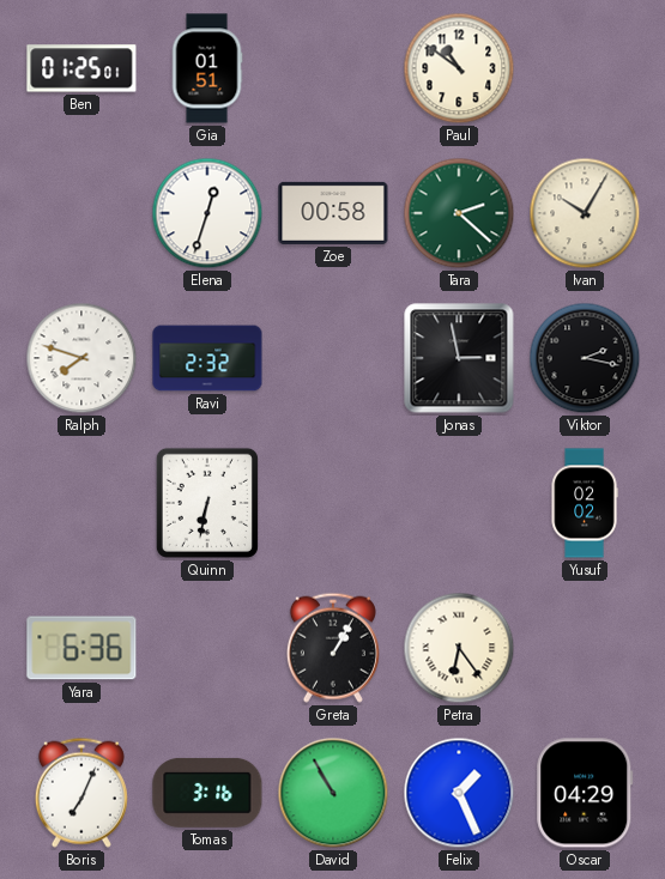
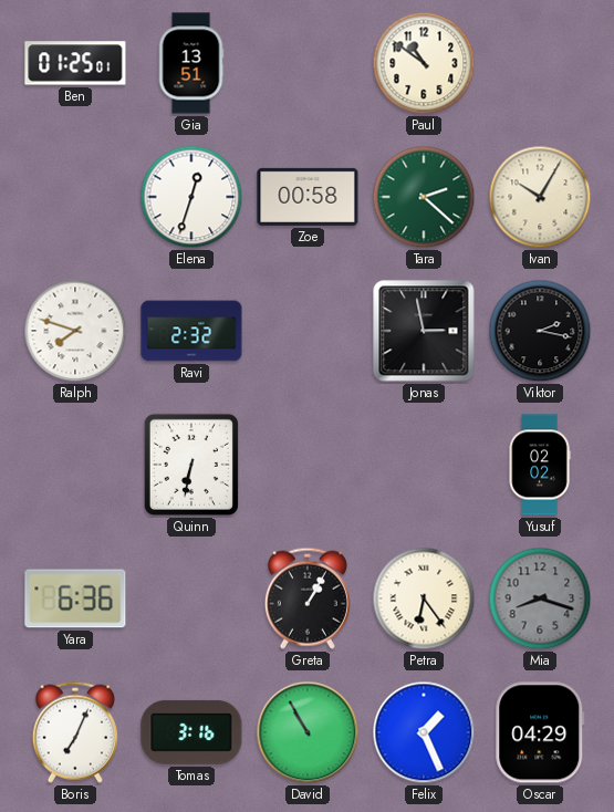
Gia: 01:51 -> 13:51
Mia: none -> 8:18
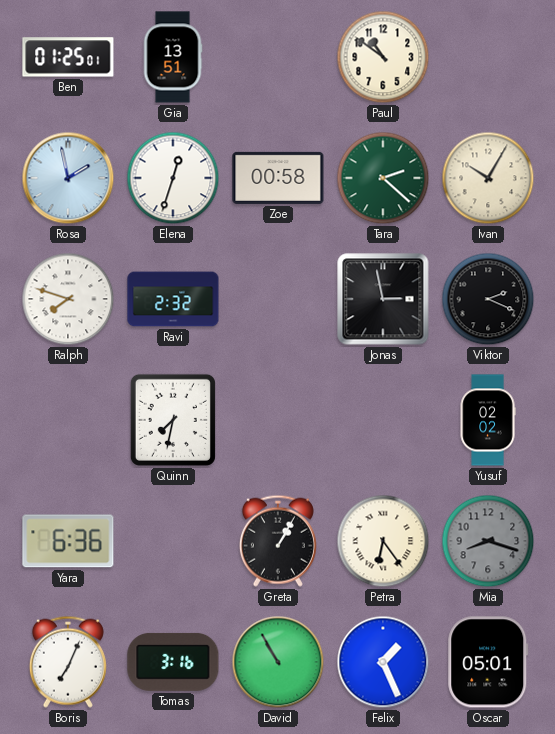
Rosa: none -> 1:58
Viktor: 2:17 -> 2:19
Quinn: 6:32 -> 7:32
Oscar: 04:29 -> 05:01
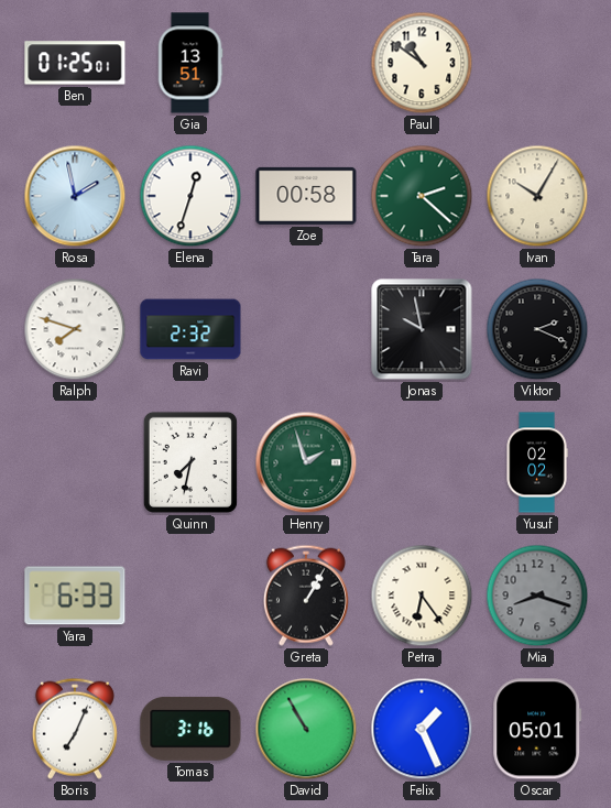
Jonas: 2:58 -> 9:58
Henry: none -> 1:57
Yara: 6:36 -> 6:33
